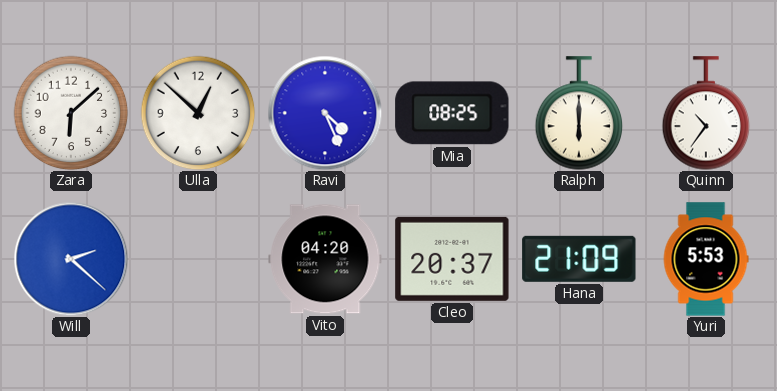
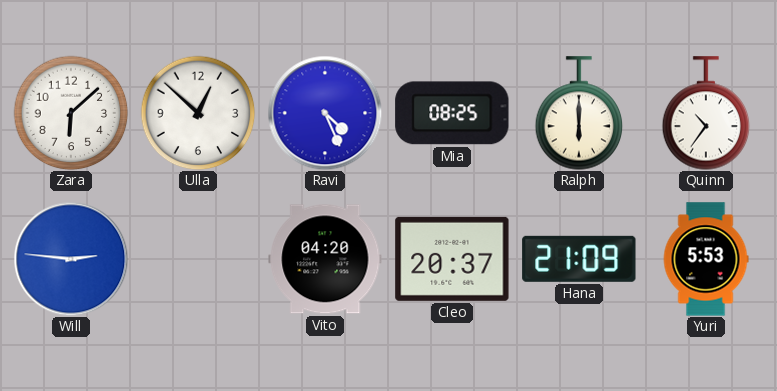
Will: 2:22 -> 2:46
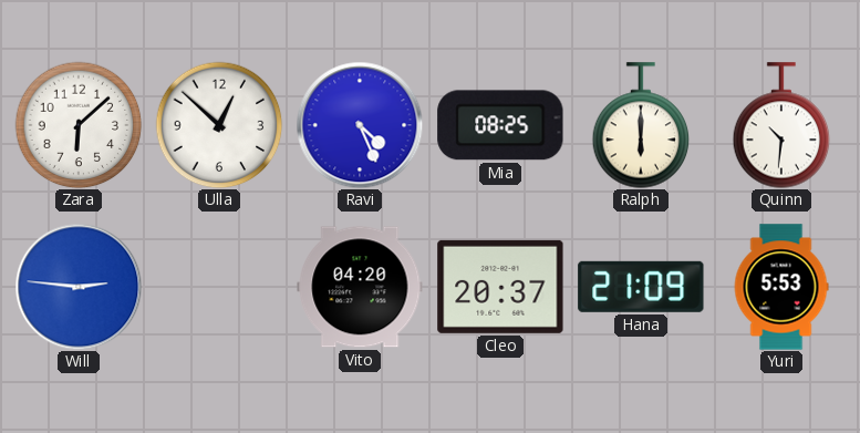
Quinn: 10:36 -> 10:31
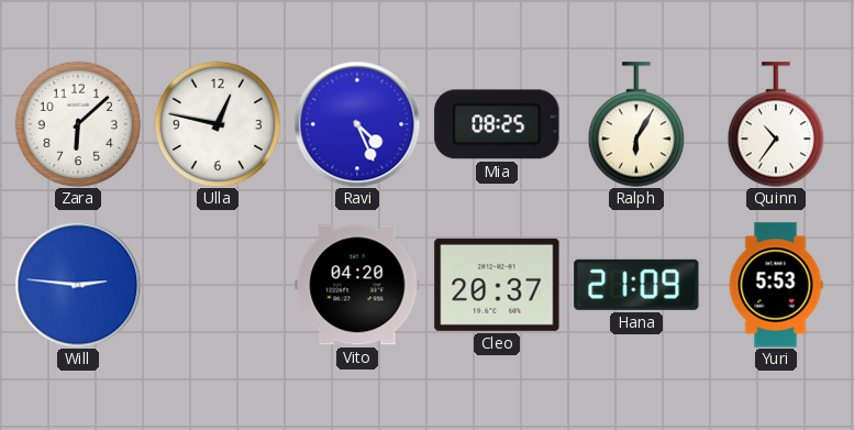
Ulla: 12:52 -> 12:47
Ralph: 6:00 -> 6:05
Quinn: 10:31 -> 10:36
